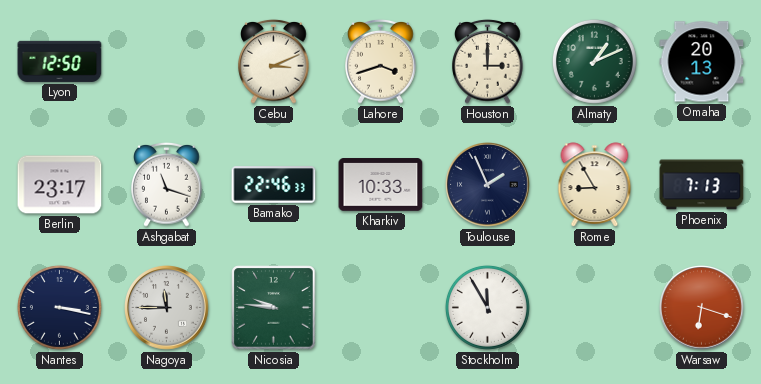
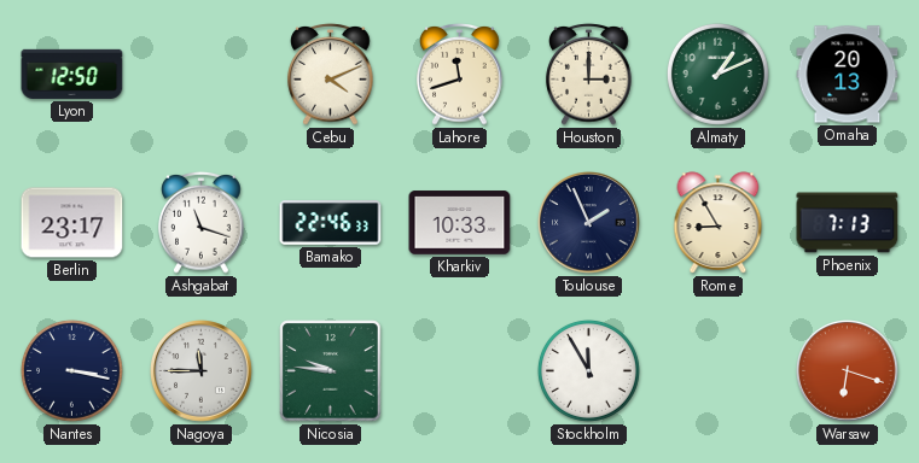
Cebu: 3:11 -> 4:11
Lahore: 3:42 -> 11:42
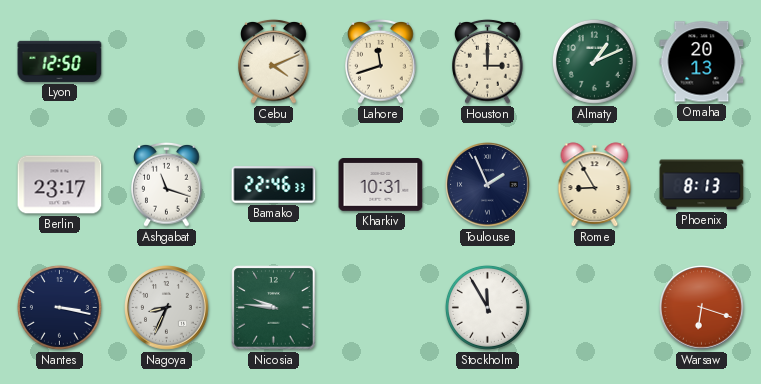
Kharkiv: 10:33 -> 10:31
Phoenix: 7:13 -> 8:13
Nagoya: 11:45 -> 8:34
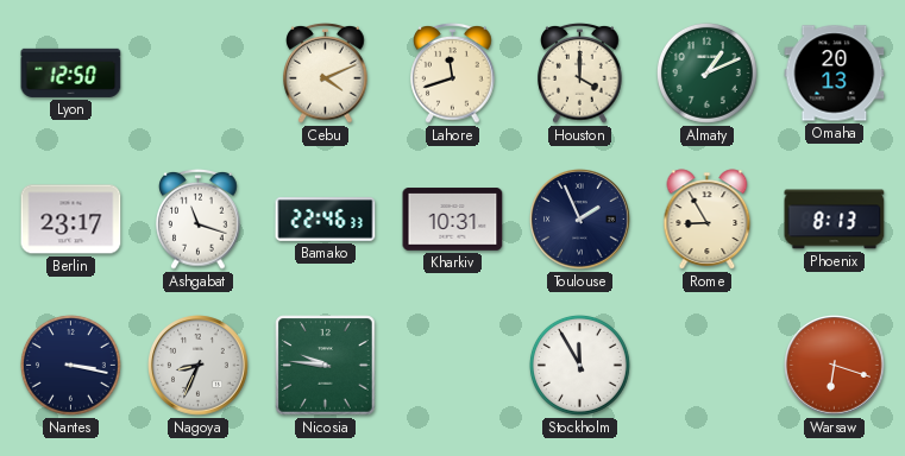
Houston: 3:00 -> 4:00
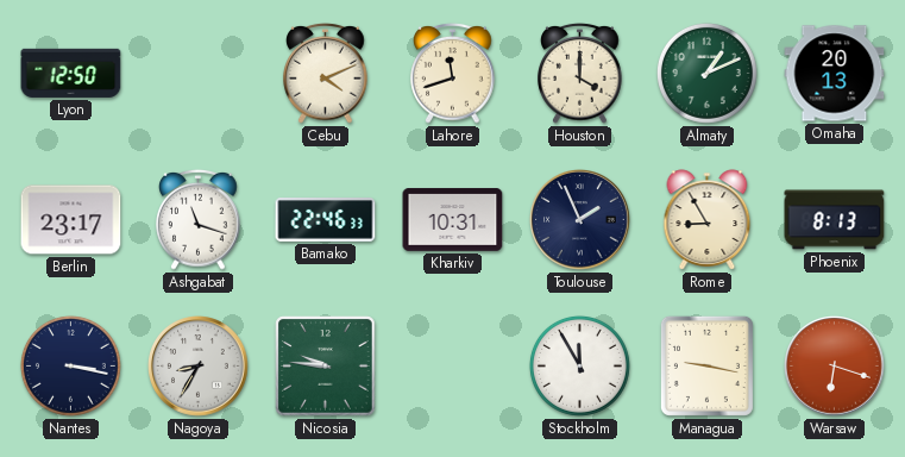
Nagoya: 8:34 -> 8:35
Managua: none -> 9:17
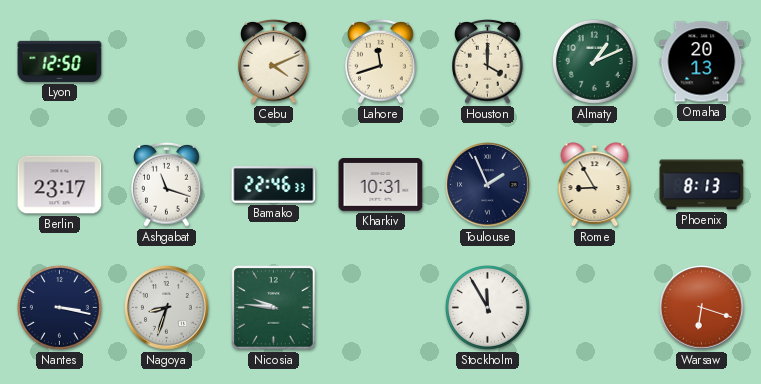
Nagoya: 8:35 -> 8:33
Managua: 9:17 -> none
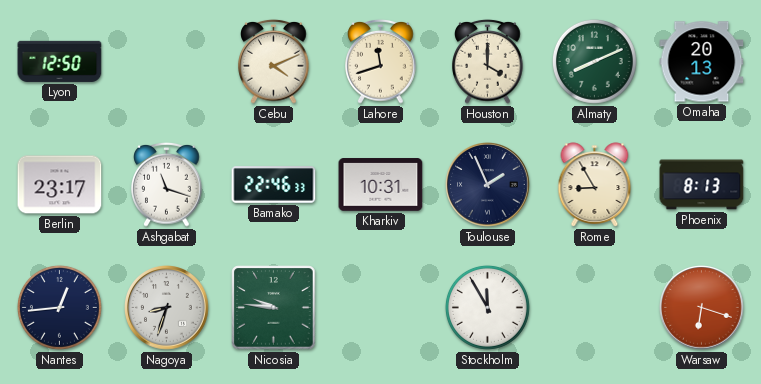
Almaty: 1:11 -> 8:11
Nantes: 3:17 -> 12:44
